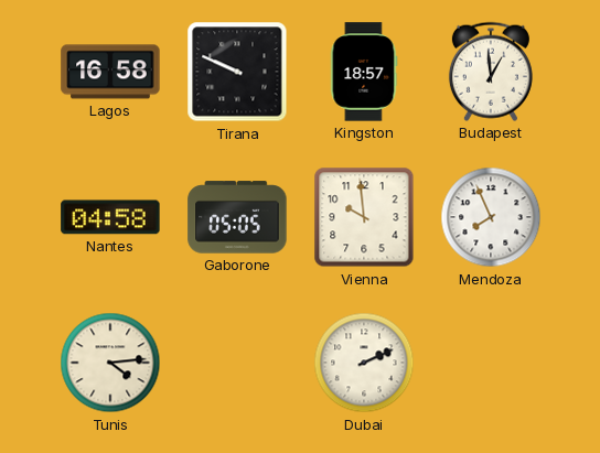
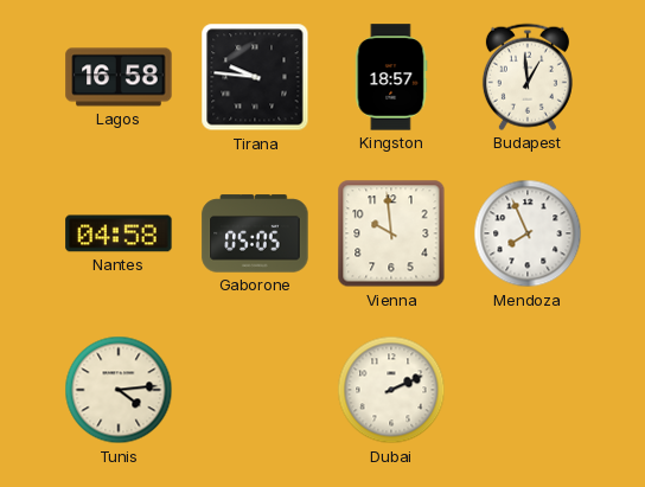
Tirana: 9:49 -> 9:46
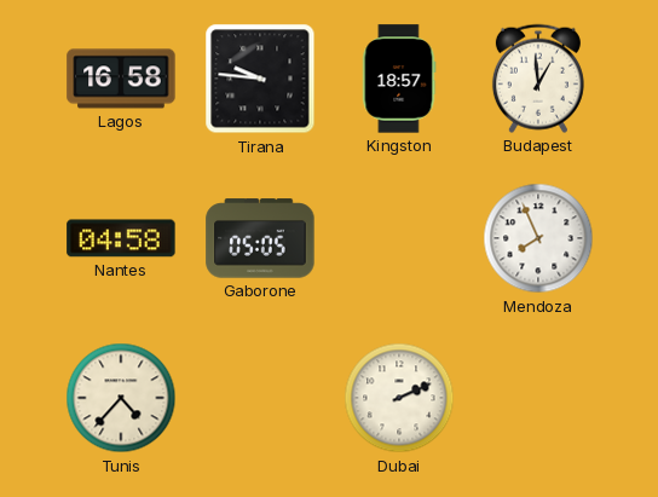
Vienna: 9:59 -> none
Tunis: 4:14 -> 4:37
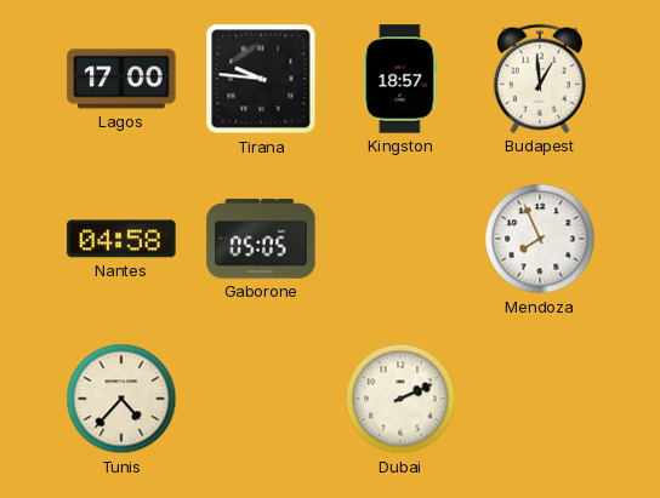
Lagos: 16:58 -> 17:00
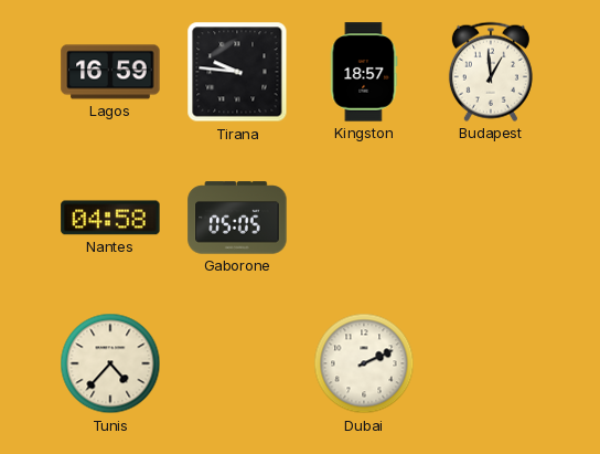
Lagos: 17:00 -> 16:59
Mendoza: 7:56 -> none
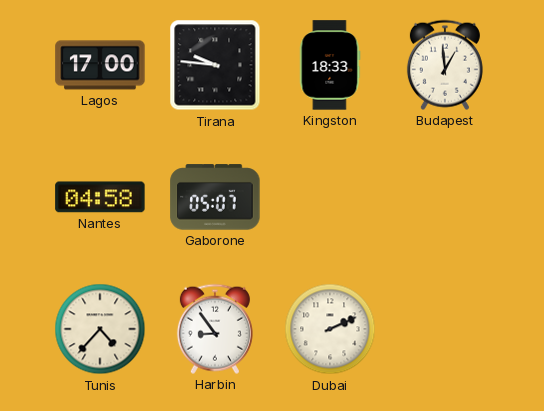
Lagos: 16:59 -> 17:00
Kingston: 18:57 -> 18:33
Gaborone: 05:05 -> 05:07
Harbin: none -> 8:54
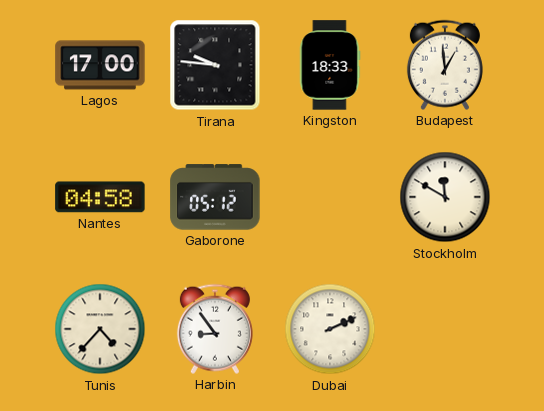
Gaborone: 05:07 -> 05:12
Stockholm: none -> 11:50
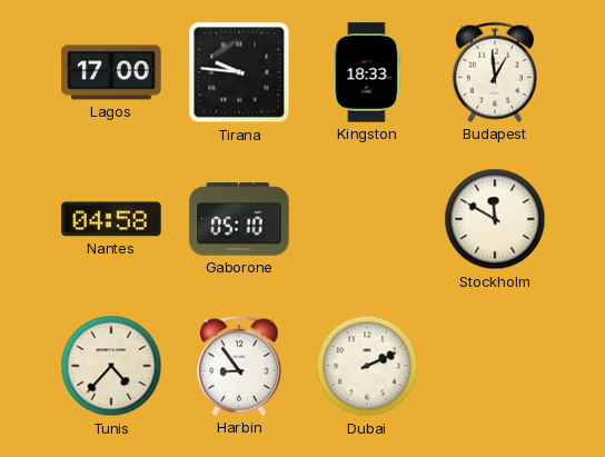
Gaborone: 05:12 -> 05:10
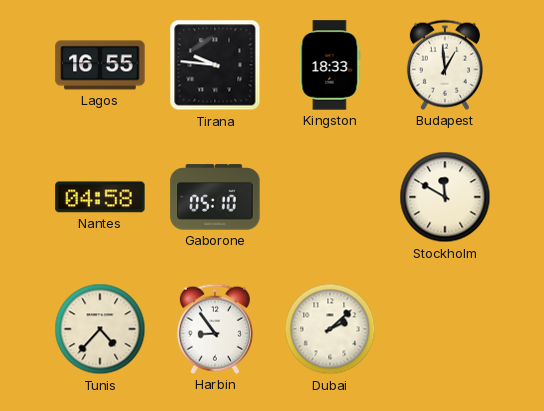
Lagos: 17:00 -> 16:55
Dubai: 2:11 -> 2:08
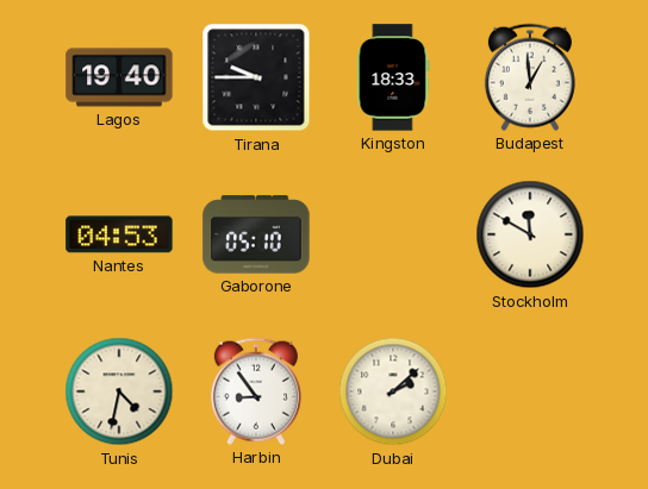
Lagos: 16:55 -> 19:40
Tirana: 9:46 -> 9:45
Nantes: 04:58 -> 04:53
Tunis: 4:37 -> 4:32
